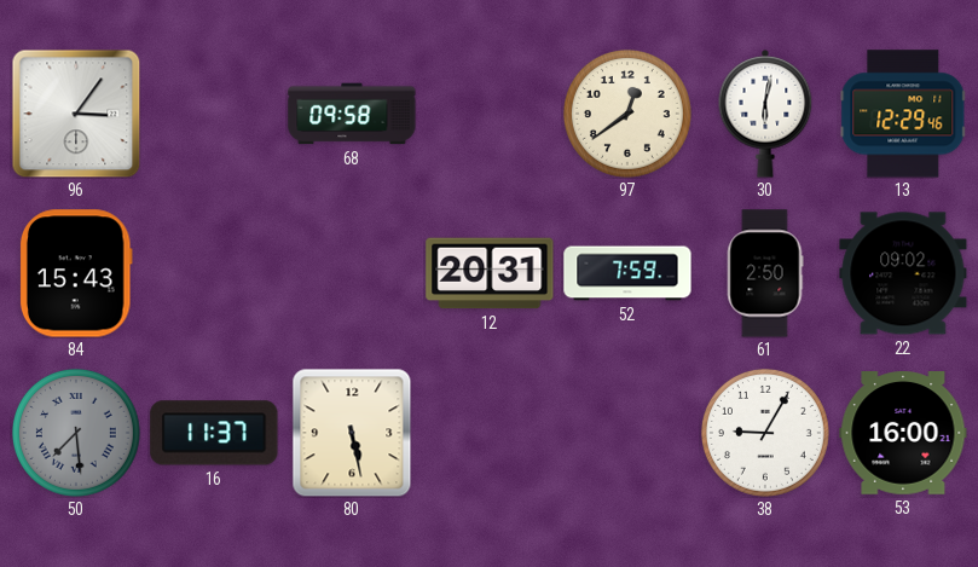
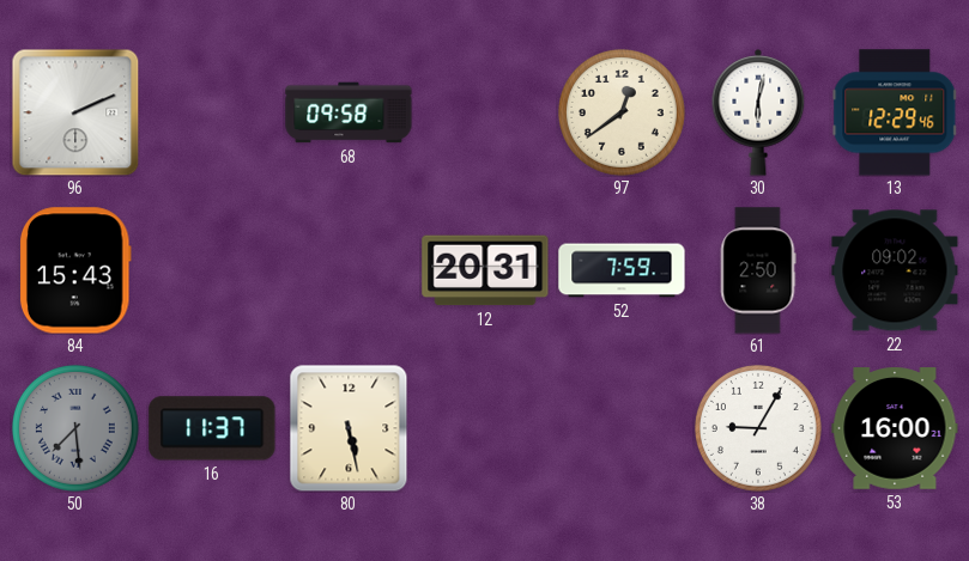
96: 3:06 -> 2:11
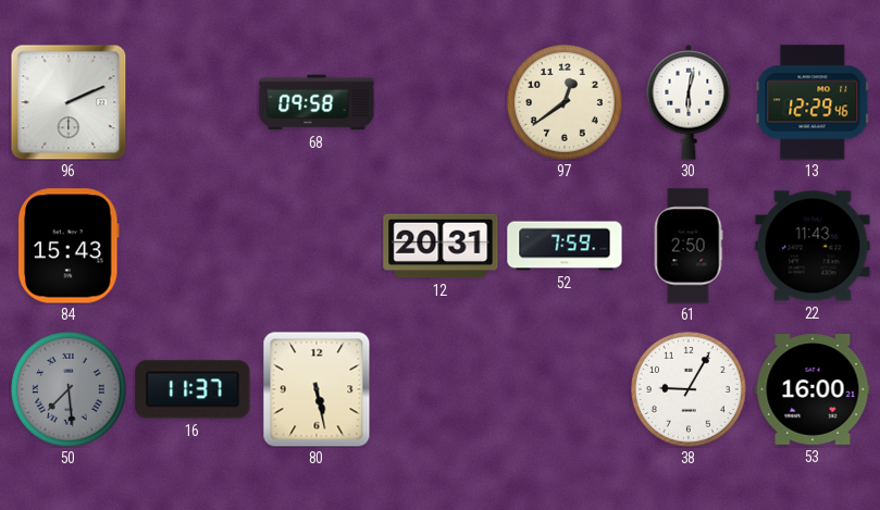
22: 09:02 -> 11:43
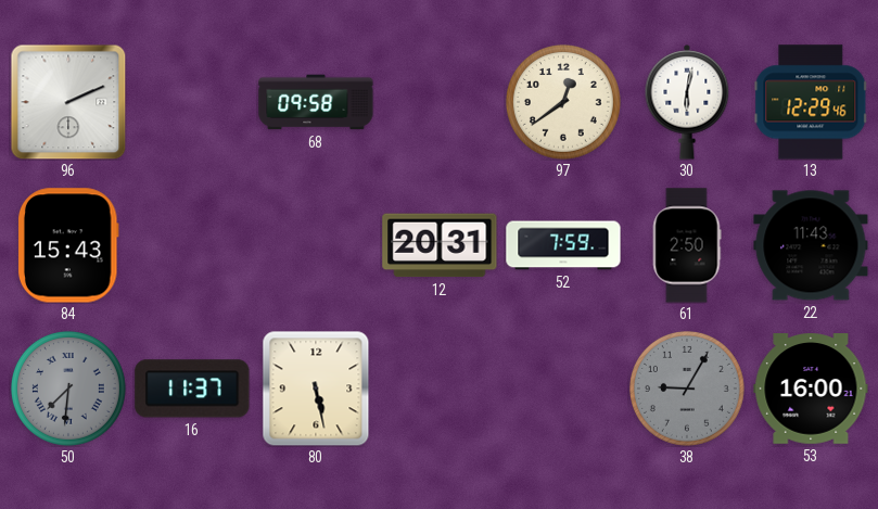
50: 7:29 -> 7:31
38 dial: white -> grey
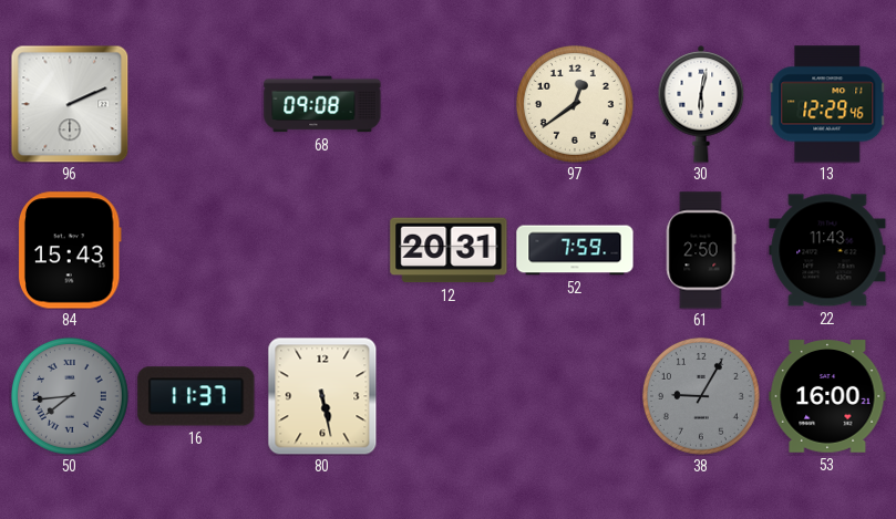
68: 09:58 -> 09:08
50: 7:31 -> 7:44
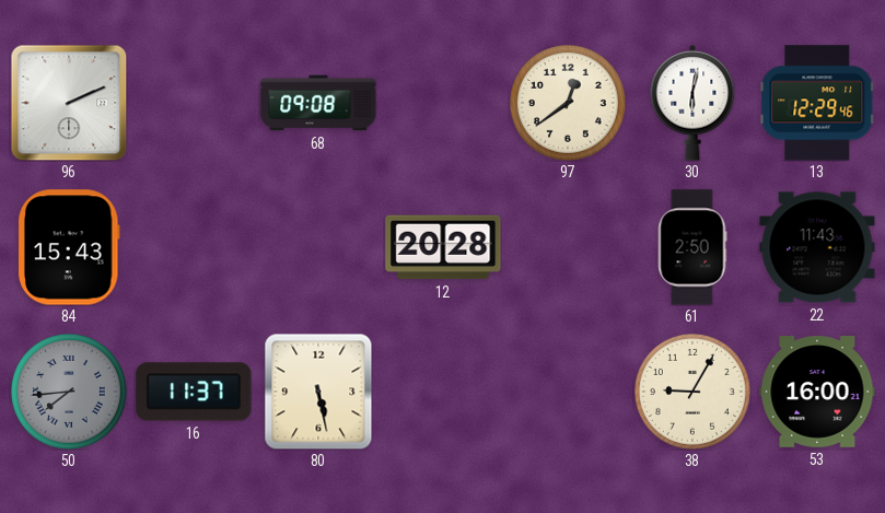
12: 20:31 -> 20:28
52: 7:59 -> none
38 dial: grey -> cream
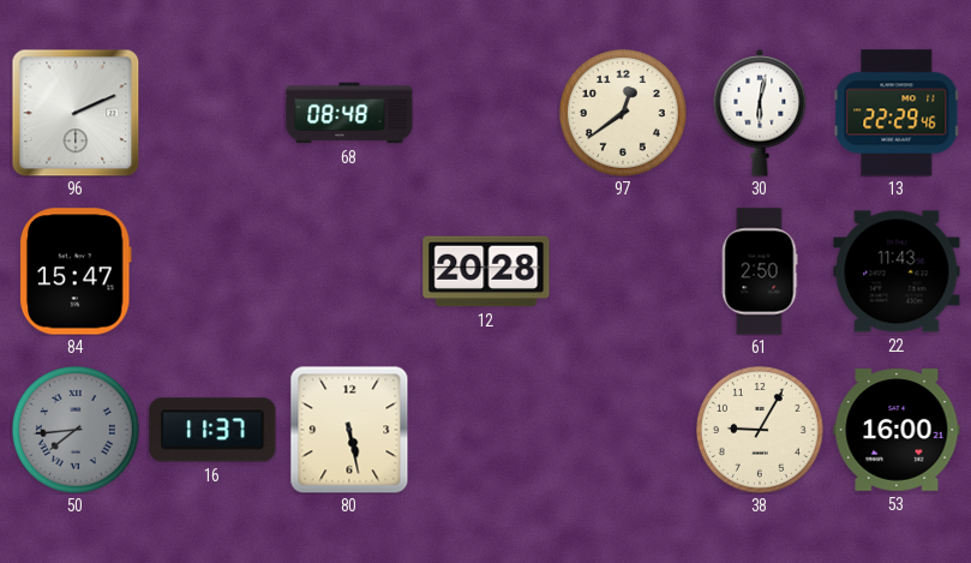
68: 09:08 -> 08:48
13: 12:29 -> 22:29
84: 15:43 -> 15:47
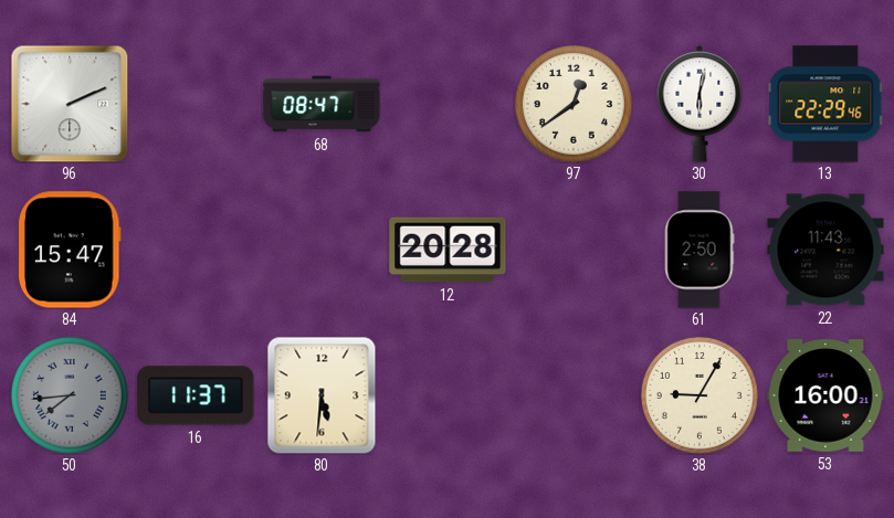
68: 08:48 -> 08:47
80: 5:28 -> 5:31
